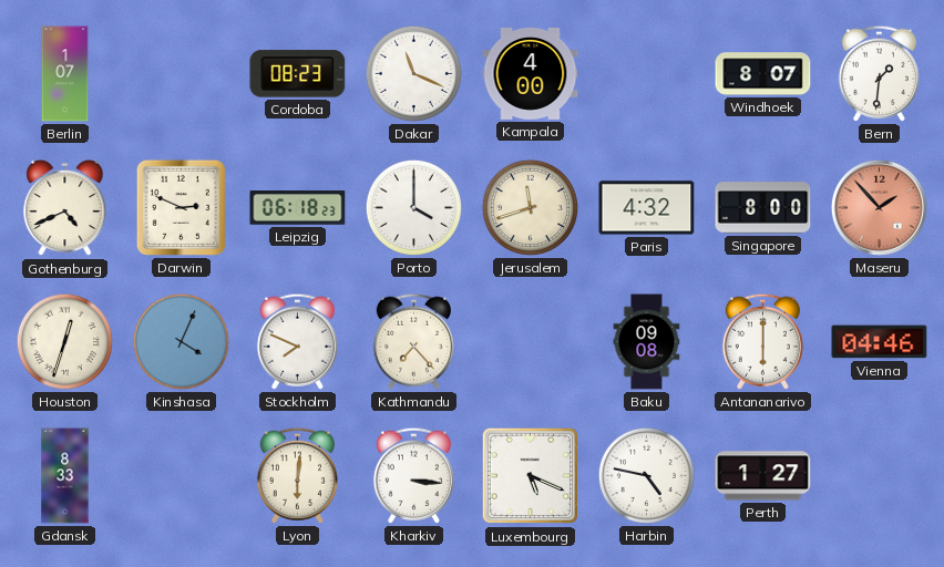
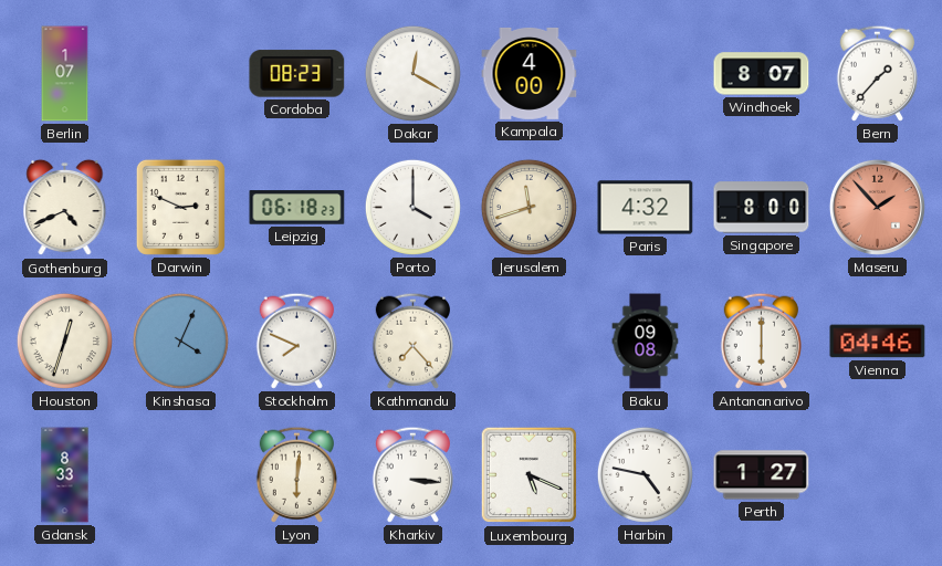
Dakar: 11:19 -> 12:20
Bern: 1:31 -> 1:37
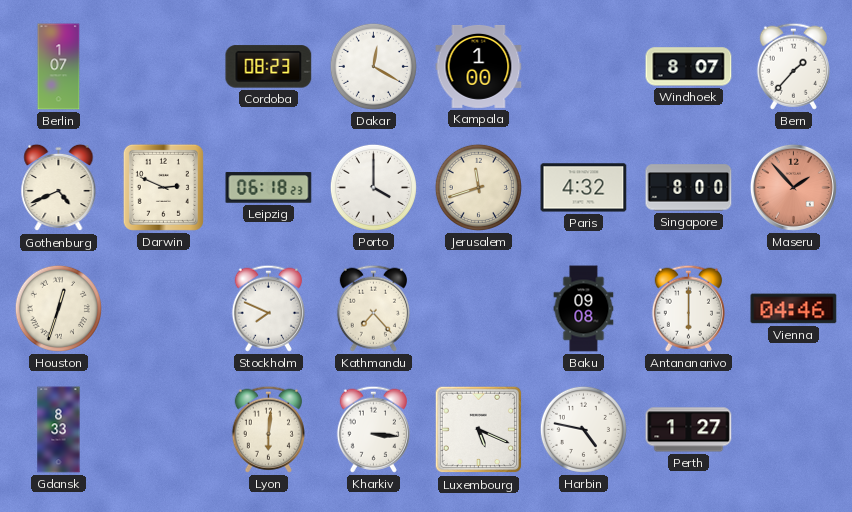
Kampala: 4:00 -> 1:00
Kinshasa: 4:04 -> none
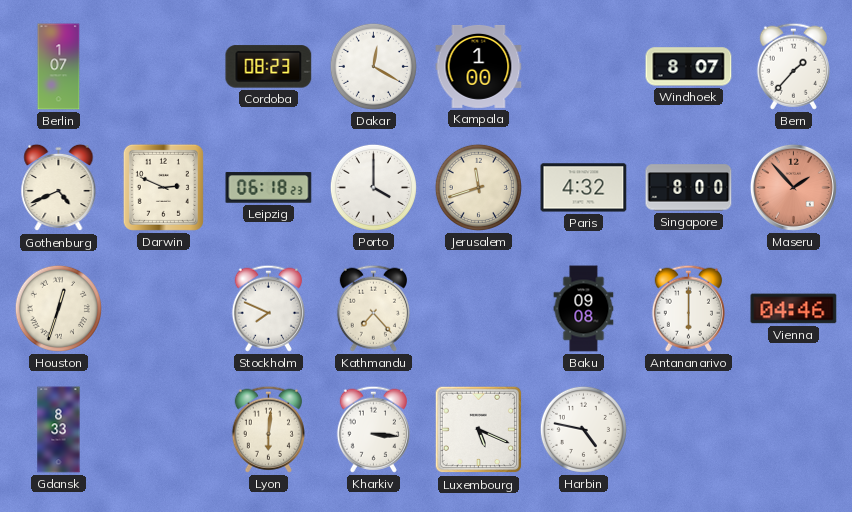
Perth: 1:27 -> none
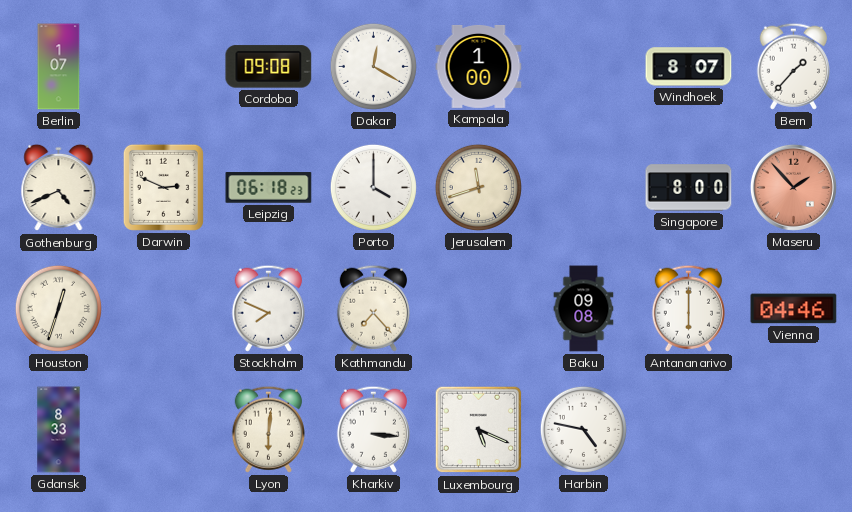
Cordoba: 08:23 -> 09:08
Paris: 4:32 -> none
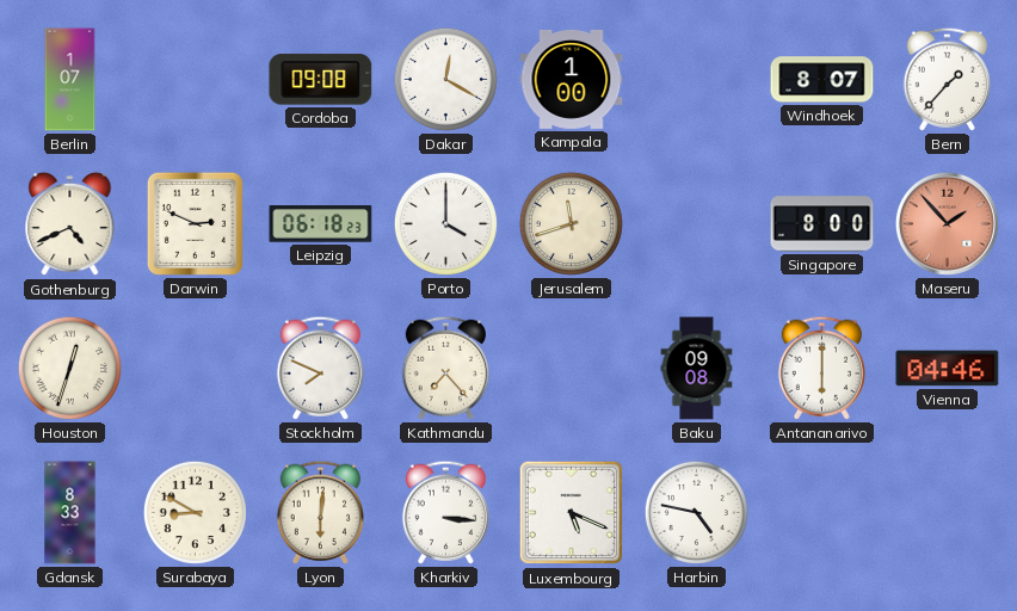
Surabaya: none -> 8:50
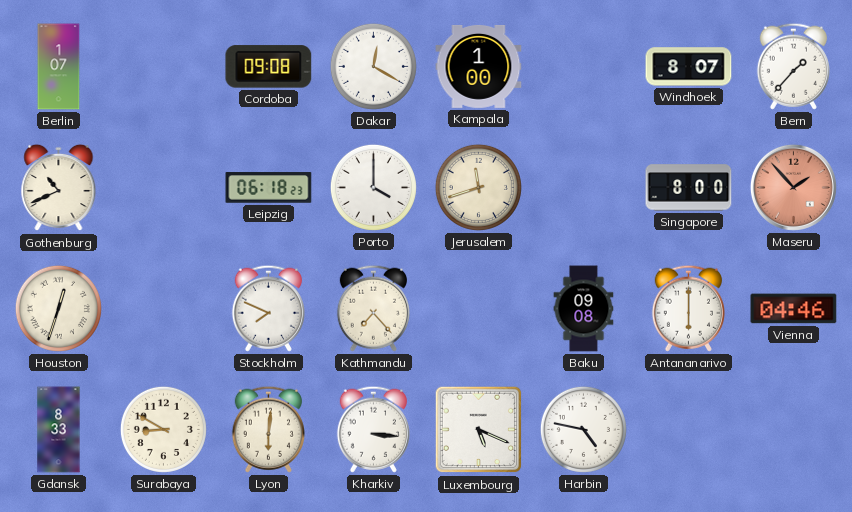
Gothenburg: 4:41 -> 10:41
Darwin: 2:49 -> none
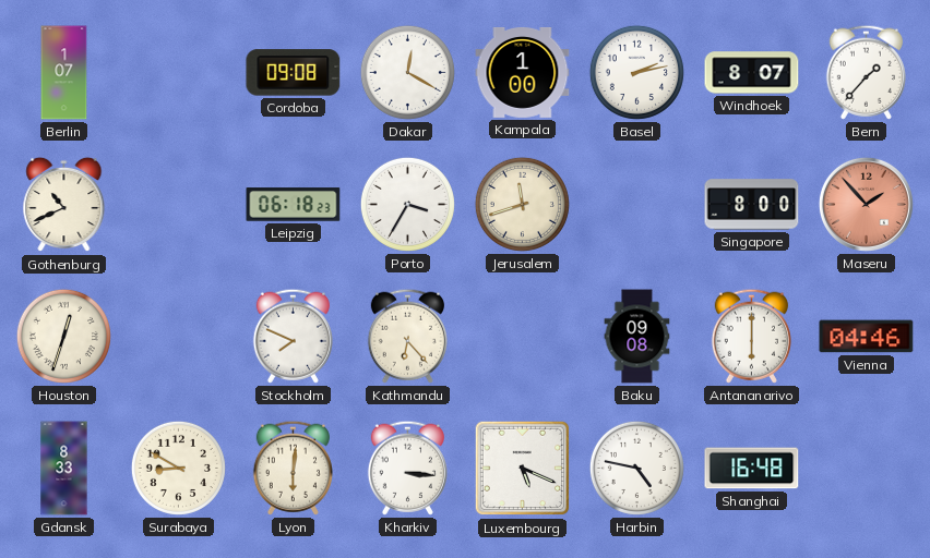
Basel: none -> 2:13
Porto: 4:00 -> 3:35
Kathmandu: 7:23 -> 6:23
Shanghai: none -> 16:48
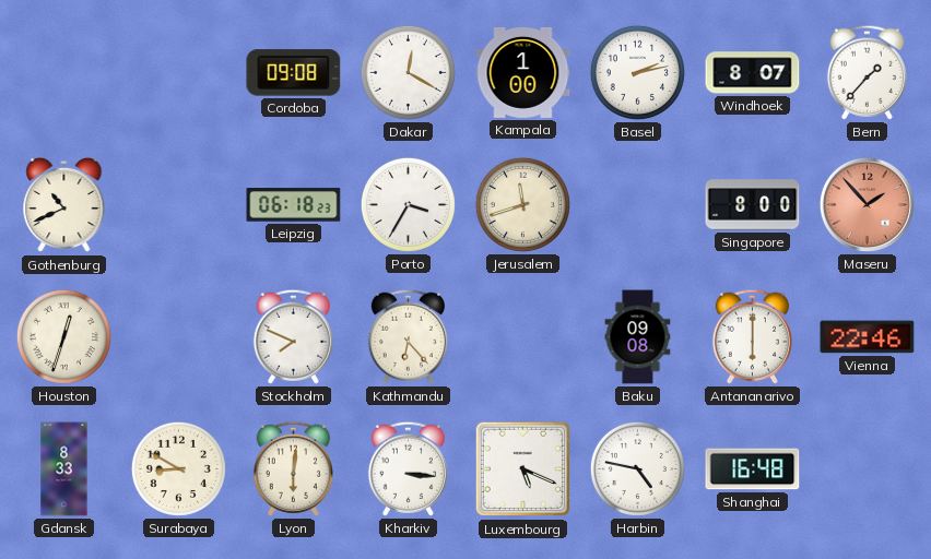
Berlin: 1:07 -> none
Vienna: 04:46 -> 22:46
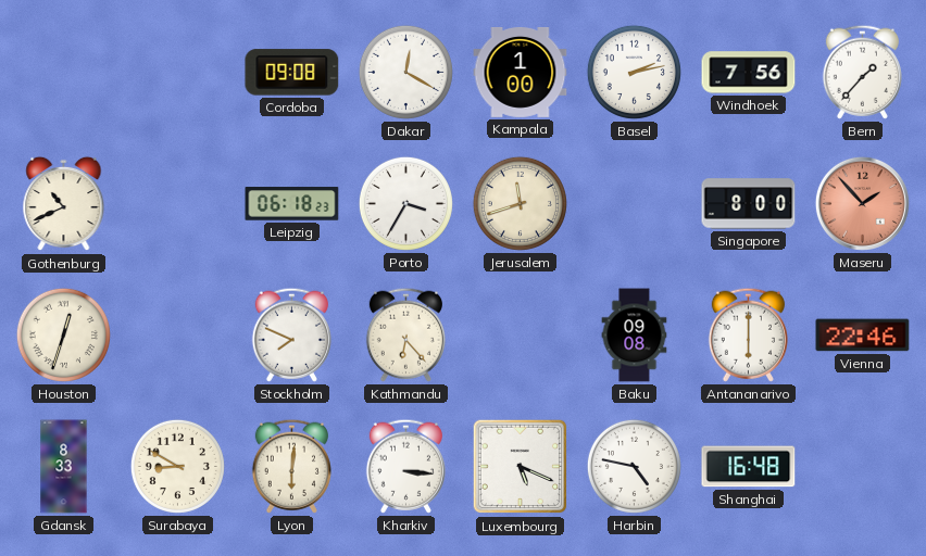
Windhoek: 8:07 -> 7:56
